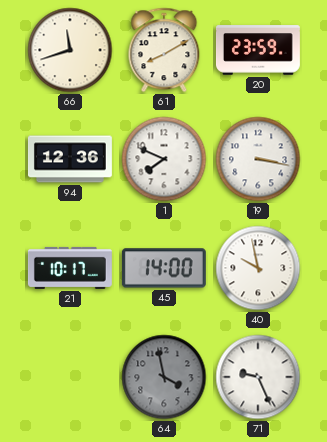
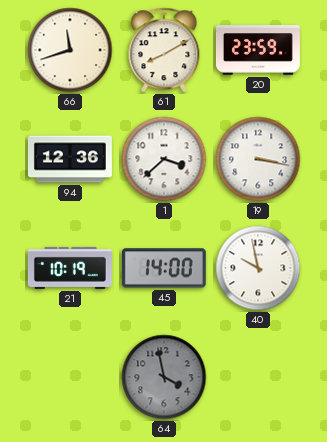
1: 7:49 -> 3:38
21: 10:17 -> 10:19
71: 9:26 -> none
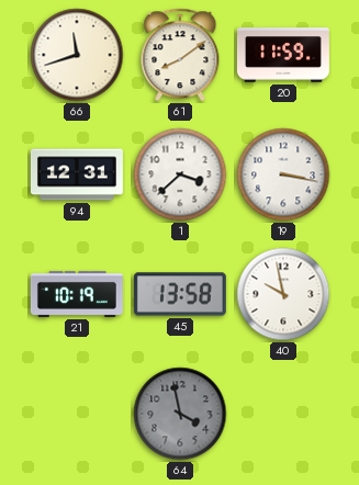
61: 8:10 -> 8:09
20: 23:59 -> 11:59
94: 12:36 -> 12:31
45: 14:00 -> 13:58
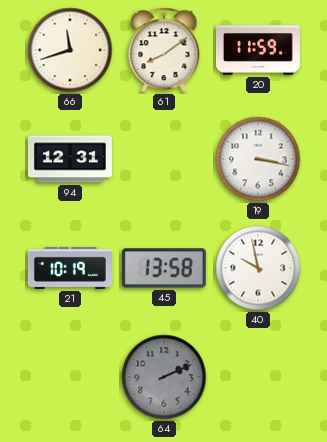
1: 3:38 -> none
64: 3:58 -> 2:11
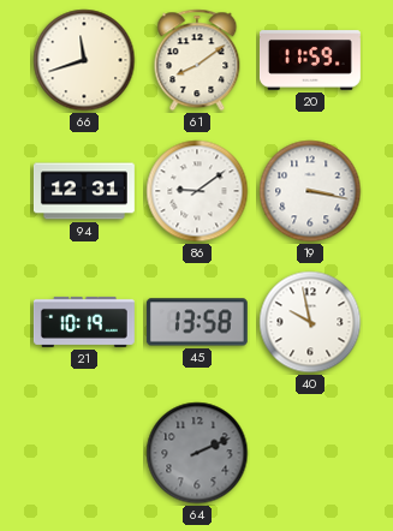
86: none -> 9:09
